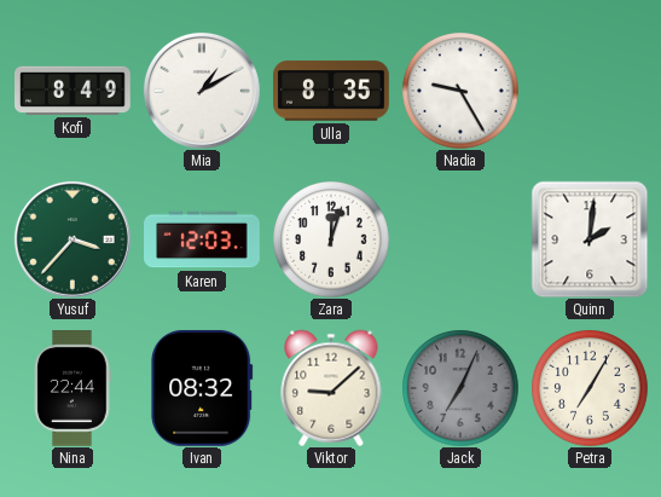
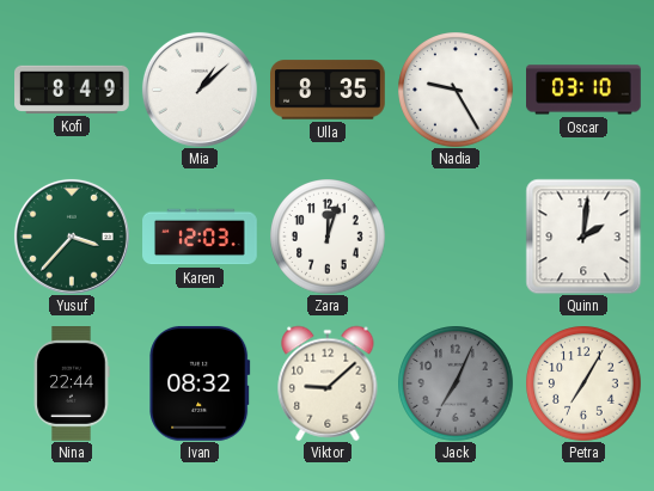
Mia: 1:10 -> 1:08
Oscar: none -> 03:10
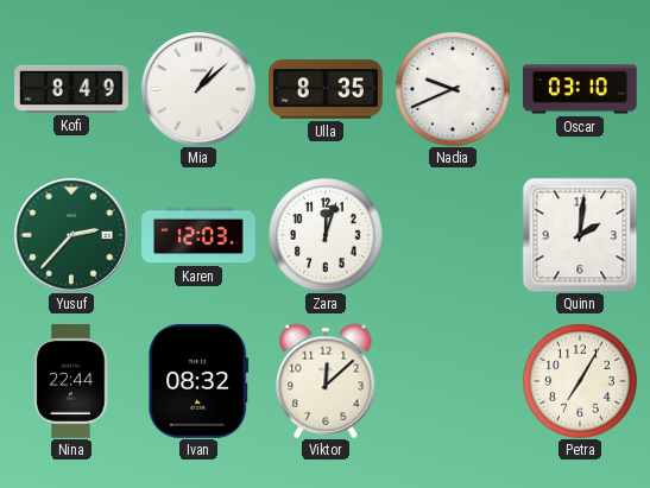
Nadia: 9:25 -> 9:41
Yusuf: 3:37 -> 2:37
Viktor: 9:08 -> 12:08
Jack: 7:04 -> none
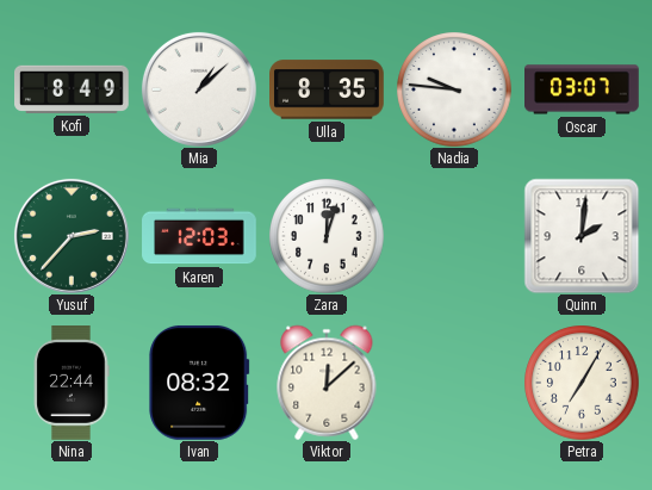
Nadia: 9:41 -> 9:46
Oscar: 03:10 -> 03:07
